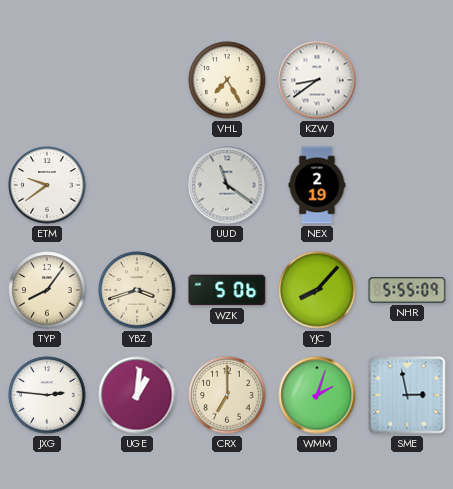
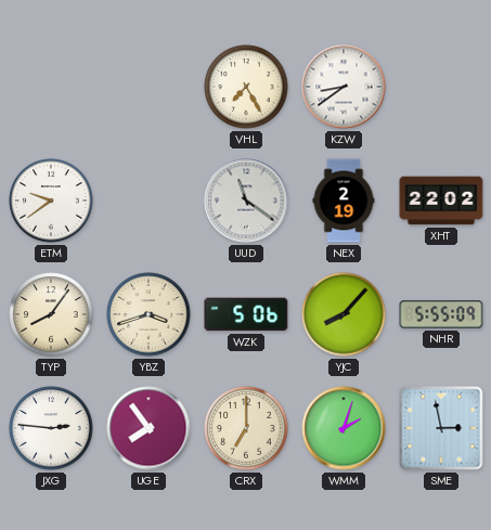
XHT: none -> 22:02
UGE: 1:01 -> 7:54
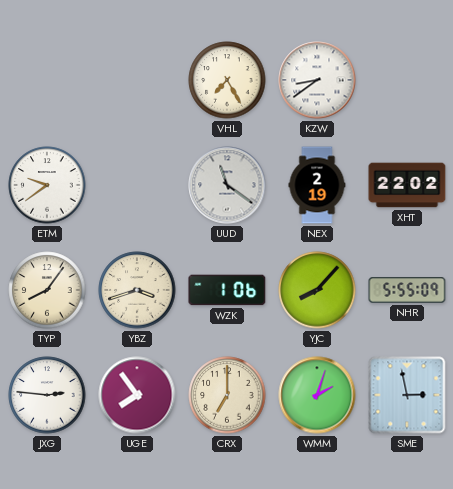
WZK: 5:06 -> 1:06
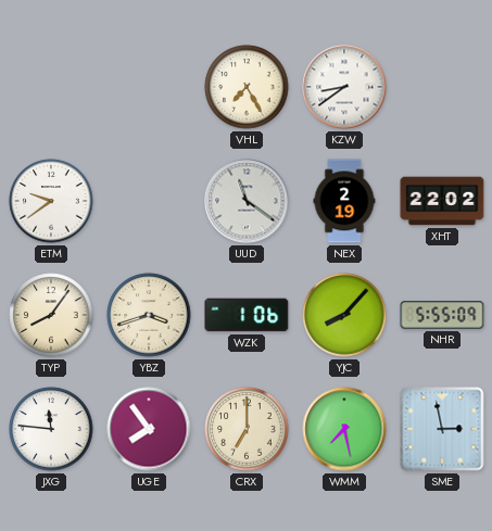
JXG: 2:46 -> 11:46
WMM: 2:03 -> 7:28
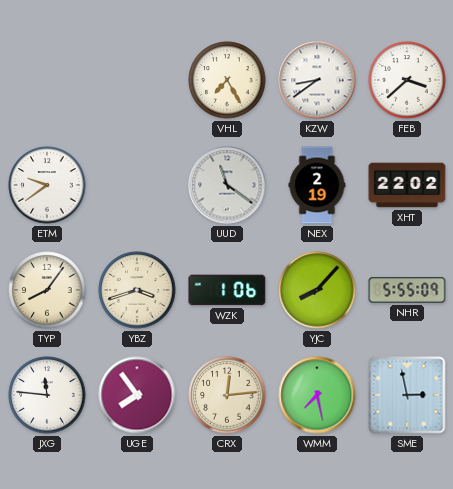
FEB: none -> 3:38
CRX: 7:00 -> 12:14
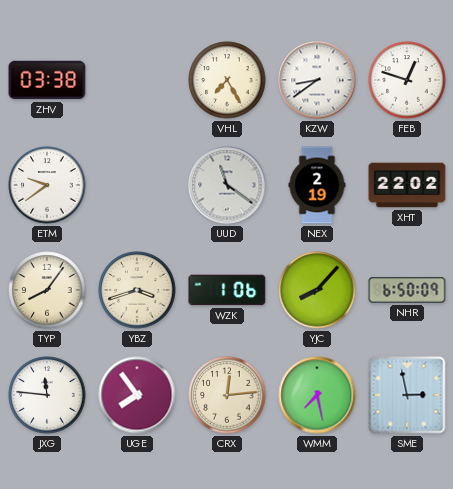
ZHV: none -> 03:38
FEB: 3:38 -> 12:48
NHR: 5:55 -> 6:50
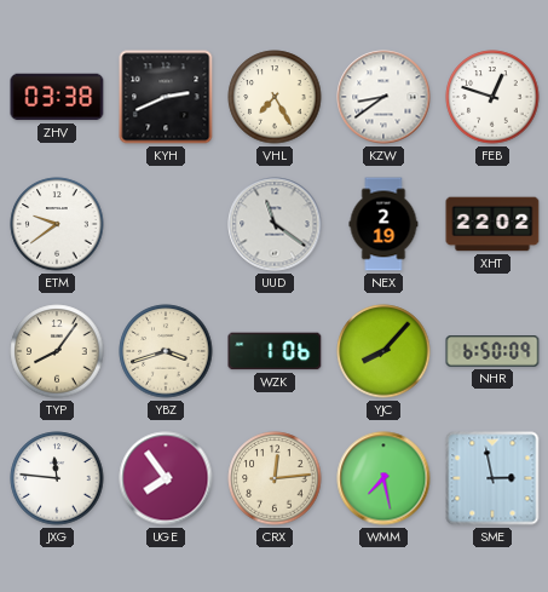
KYH: none -> 2:41
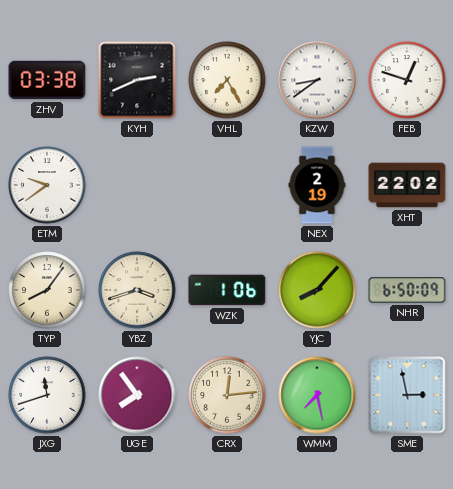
UUD: 11:21 -> none
JXG: 11:46 -> 11:42
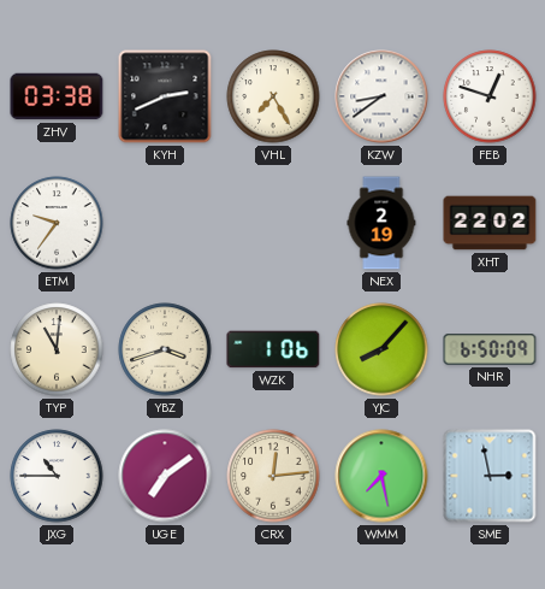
ETM: 9:39 -> 9:36
TYP: 8:06 -> 11:01
JXG: 11:42 -> 10:45
UGE: 7:54 -> 7:09
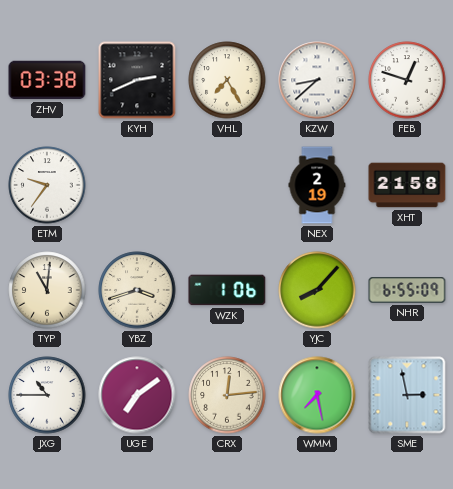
KZW: 8:39 -> 8:38
XHT: 22:02 -> 21:58
NHR: 6:50 -> 6:55
